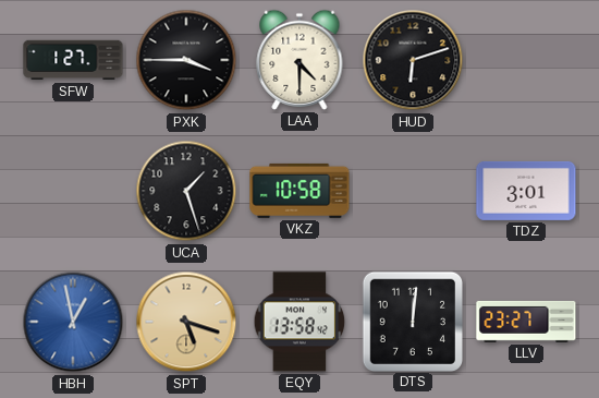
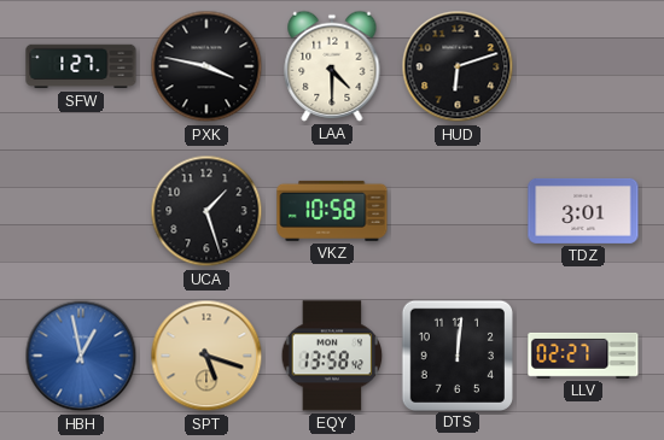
PXK: 3:45 -> 3:47
LLV: 23:27 -> 02:27
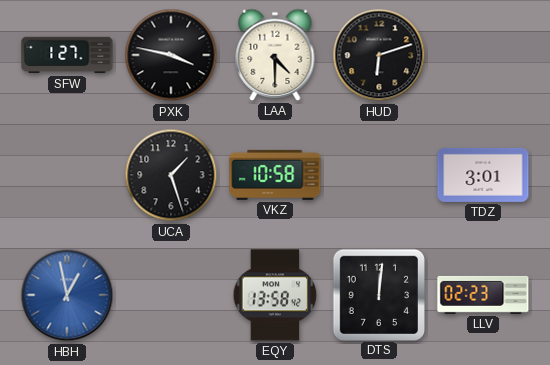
SPT: 5:18 -> none
LLV: 02:27 -> 02:23
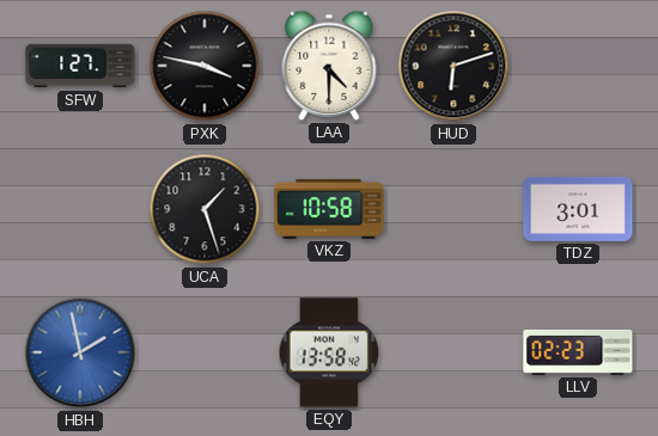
HBH: 12:58 -> 1:58
DTS: 12:01 -> none
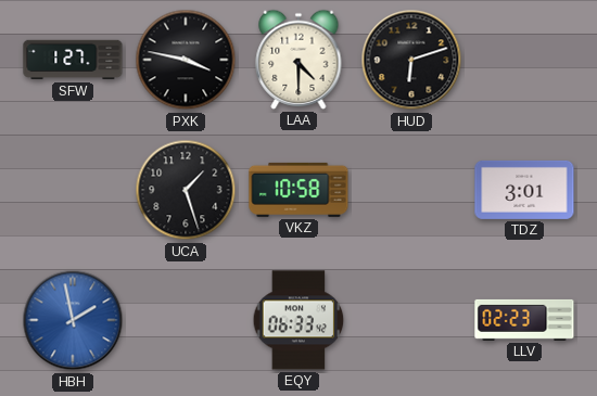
EQY: 13:58 -> 06:33
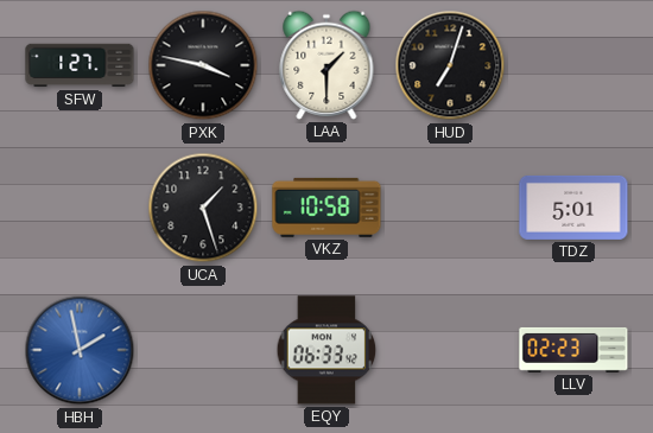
LAA: 4:30 -> 1:30
HUD: 6:12 -> 7:03
TDZ: 3:01 -> 5:01
